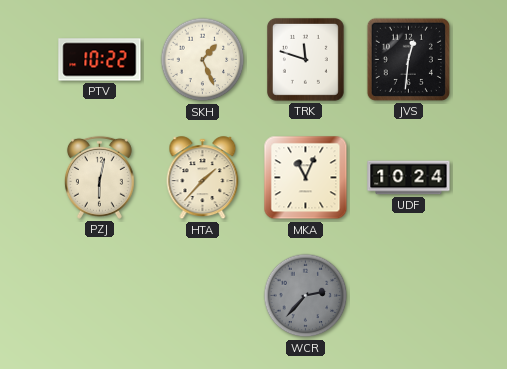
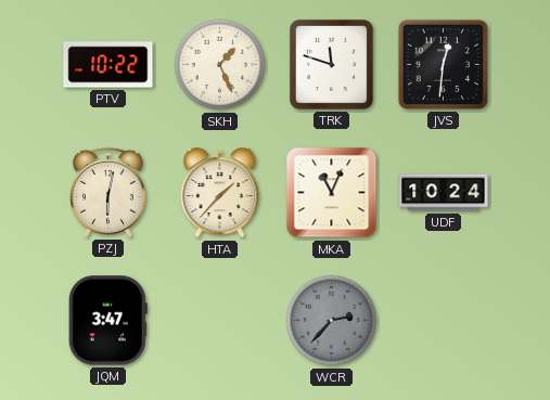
JQM: none -> 3:47
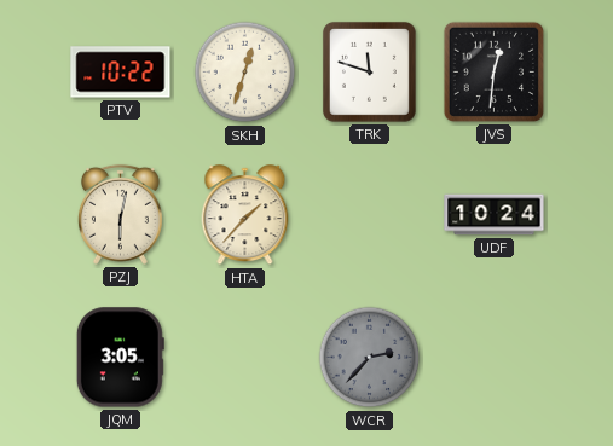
SKH: 1:26 -> 12:33
MKA: 11:04 -> none
JQM: 3:47 -> 3:05
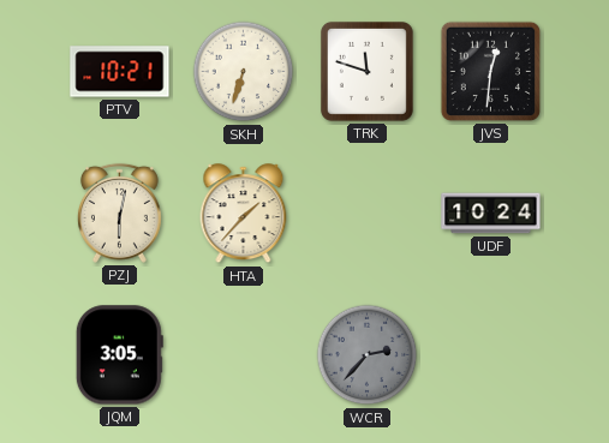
PTV: 10:22 -> 10:21
SKH: 12:33 -> 6:33
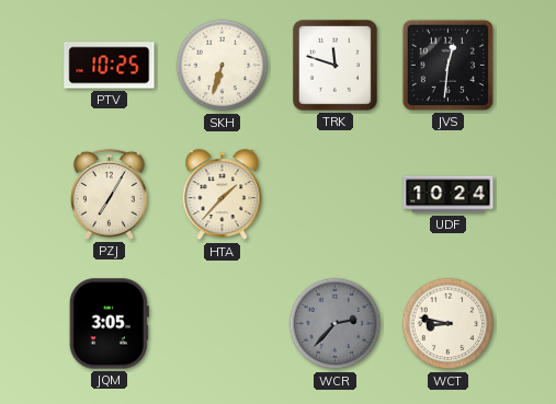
PTV: 10:21 -> 10:25
PZJ: 6:02 -> 7:05
WCT: none -> 8:47
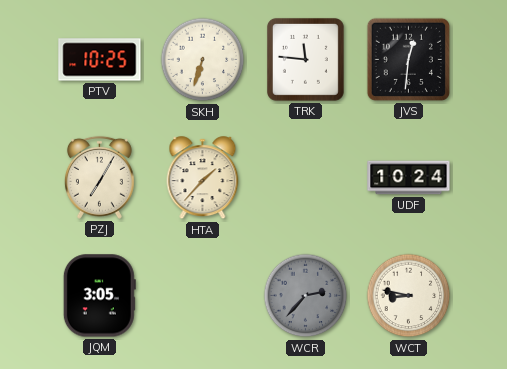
TRK: 11:48 -> 11:46
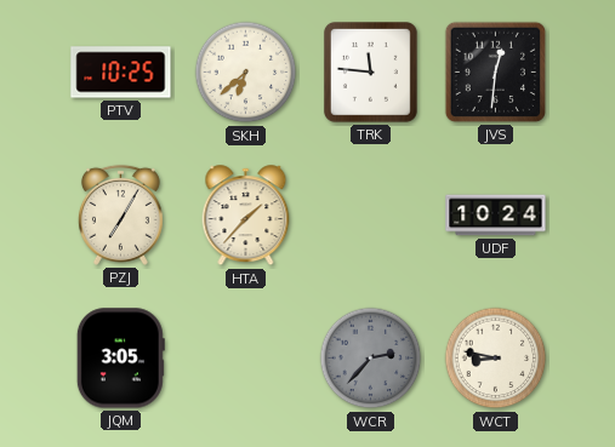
SKH: 6:33 -> 6:38
